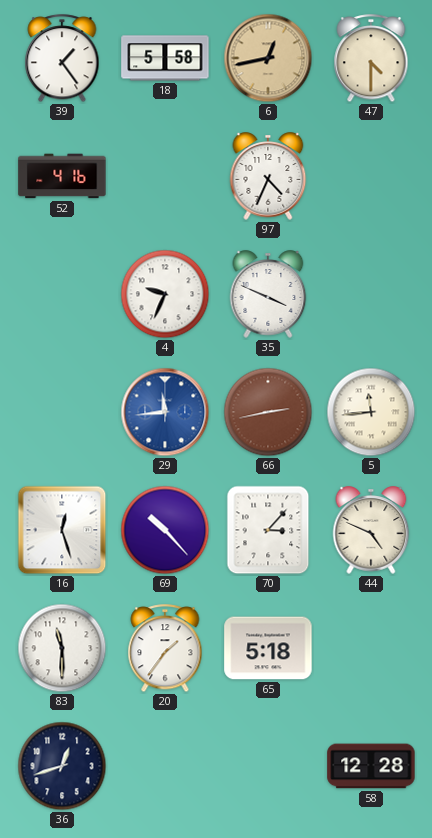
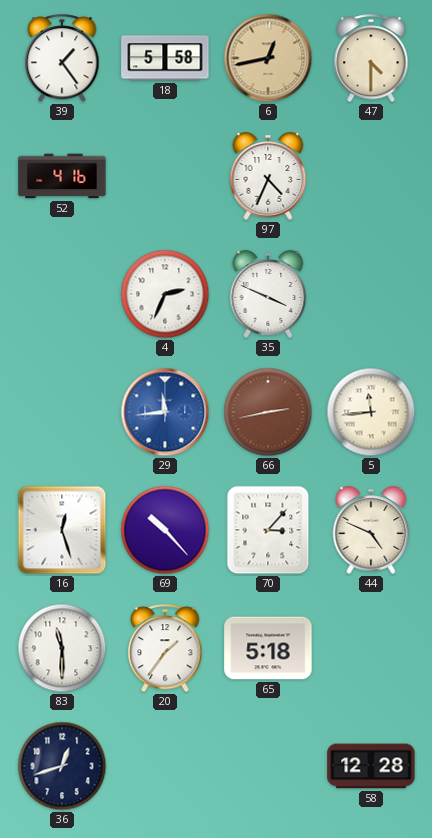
4: 9:34 -> 2:34
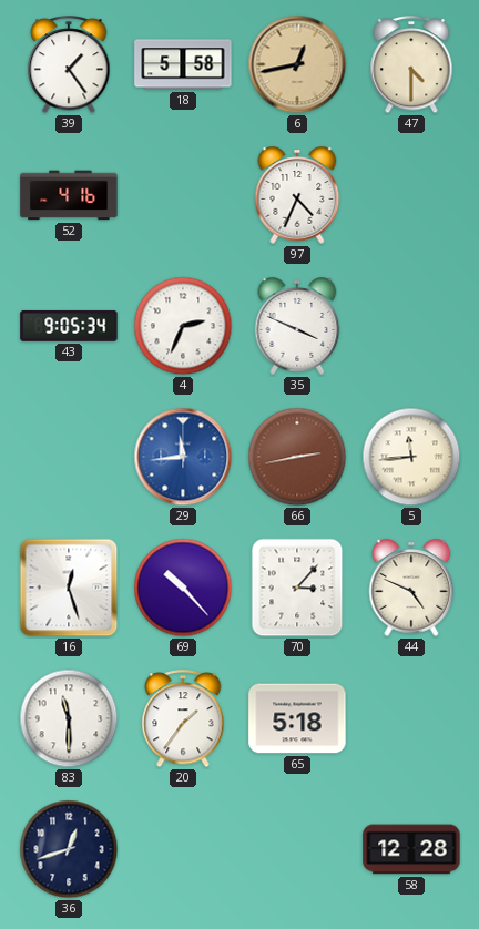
43: none -> 9:05
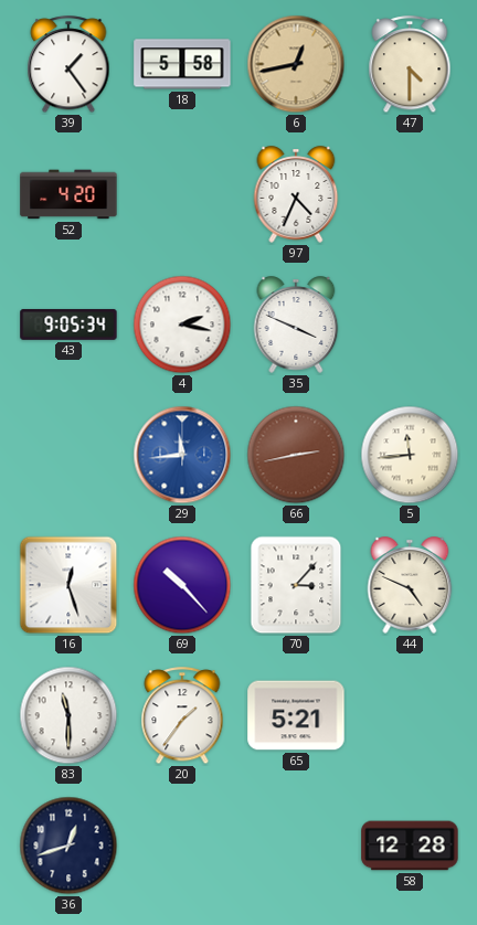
52: 4:16 -> 4:20
4: 2:34 -> 2:17
65: 5:18 -> 5:21
